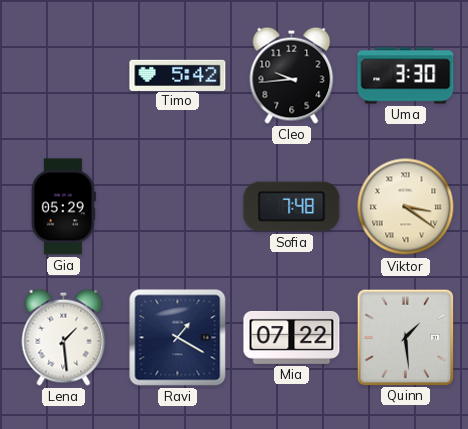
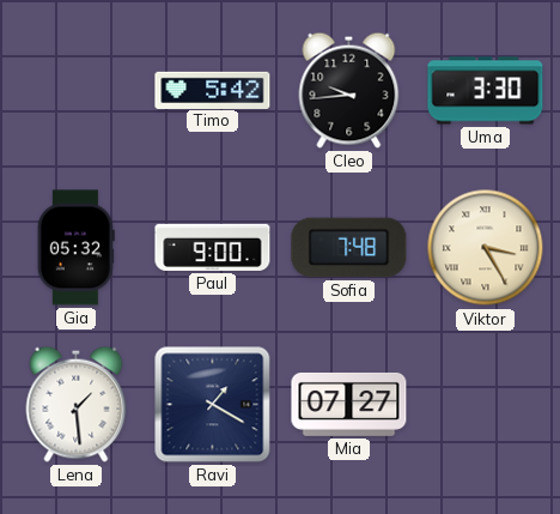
Gia: 05:29 -> 05:32
Paul: none -> 9:00
Viktor: 3:21 -> 3:25
Mia: 07:22 -> 07:27
Quinn: 1:29 -> none
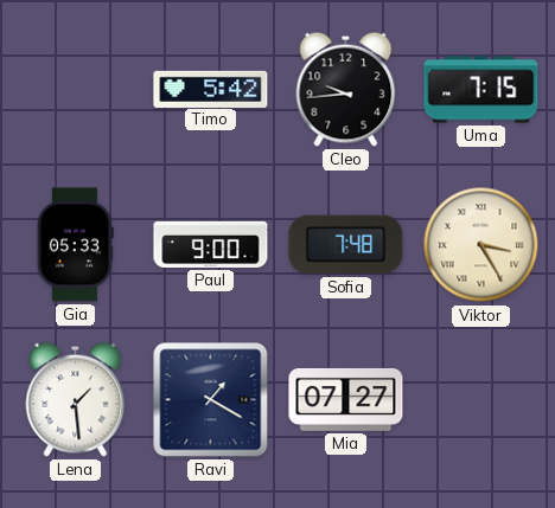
Uma: 3:30 -> 7:15
Gia: 05:32 -> 05:33
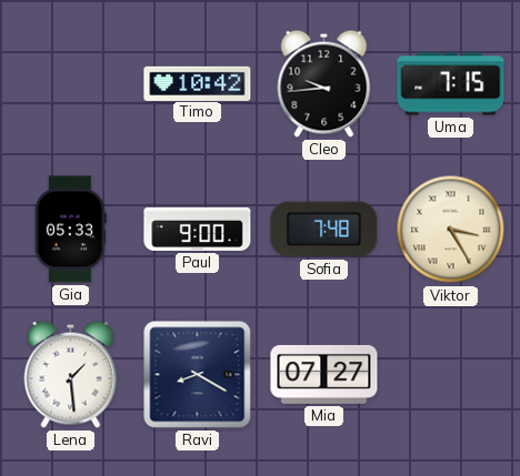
Timo: 5:42 -> 10:42
Ravi: 1:20 -> 8:20
